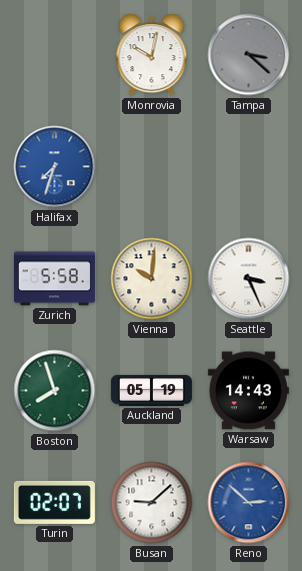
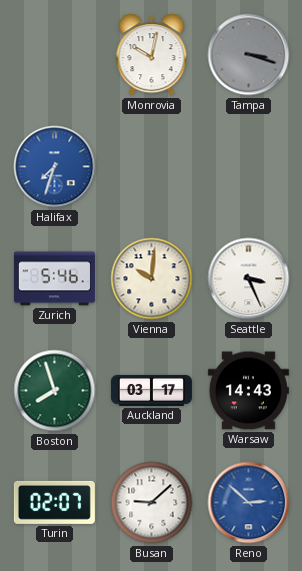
Tampa: 3:22 -> 3:18
Zurich: 5:58 -> 5:46
Auckland: 05:19 -> 03:17
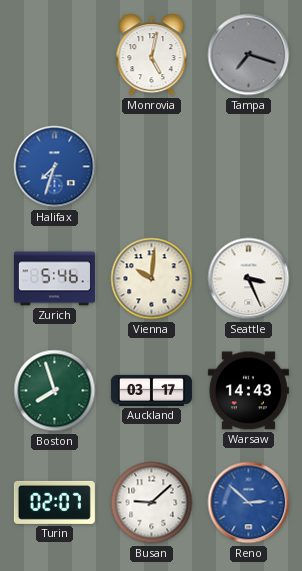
Monrovia: 10:02 -> 5:02
Tampa: 3:18 -> 7:18
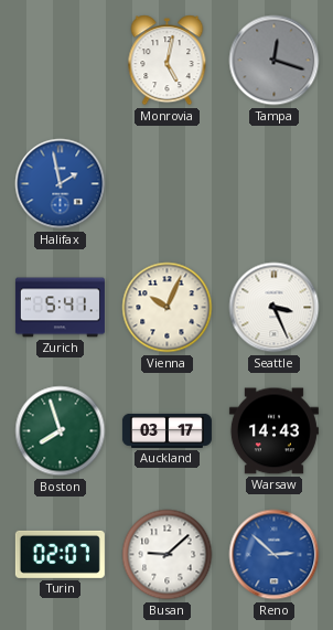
Tampa: 7:18 -> 12:18
Halifax: 7:33 -> 1:58
Zurich: 5:46 -> 5:41
Vienna: 10:01 -> 10:04
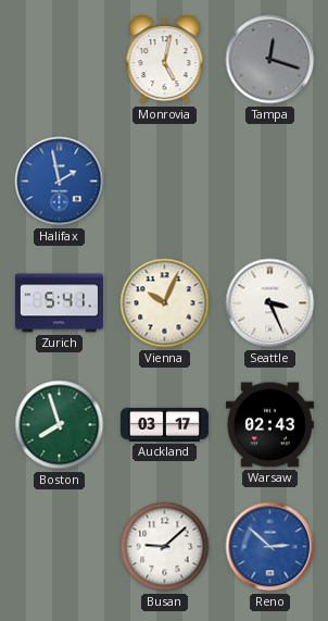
Warsaw: 14:43 -> 02:43
Turin: 02:07 -> none
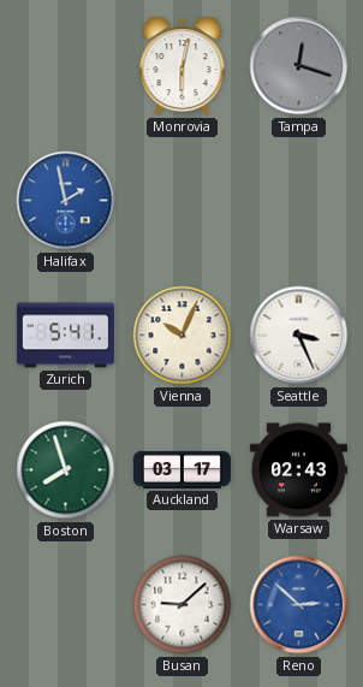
Monrovia: 5:02 -> 6:02
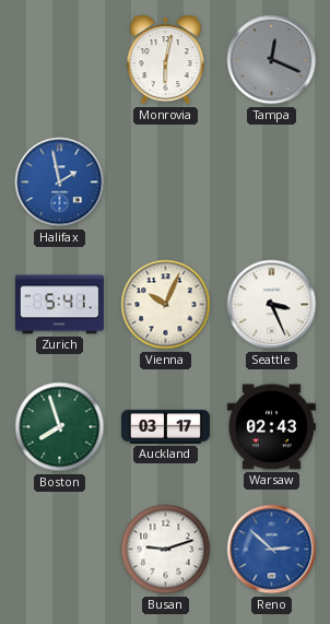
Tampa: 12:18 -> 12:19
Busan: 9:08 -> 9:12
